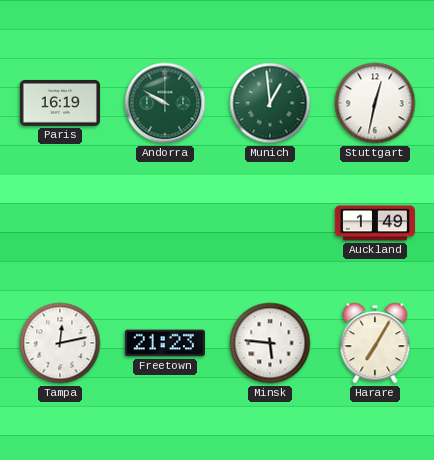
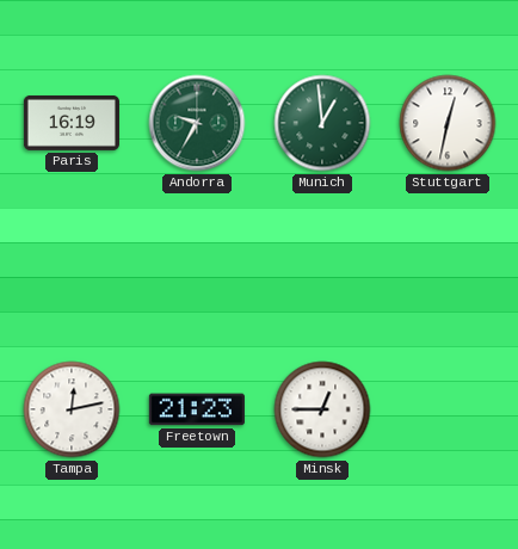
Andorra: 9:50 -> 9:35
Auckland: 1:49 -> none
Minsk: 5:46 -> 12:45
Harare: 7:05 -> none
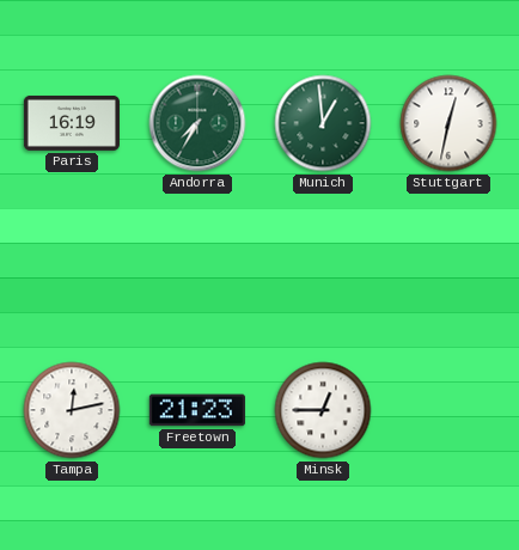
Andorra: 9:35 -> 7:35
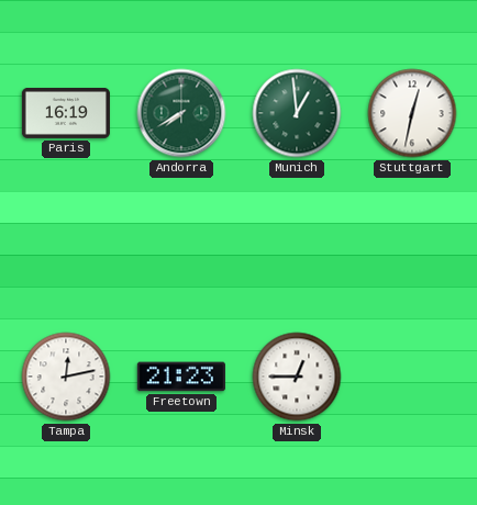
Andorra: 7:35 -> 7:40
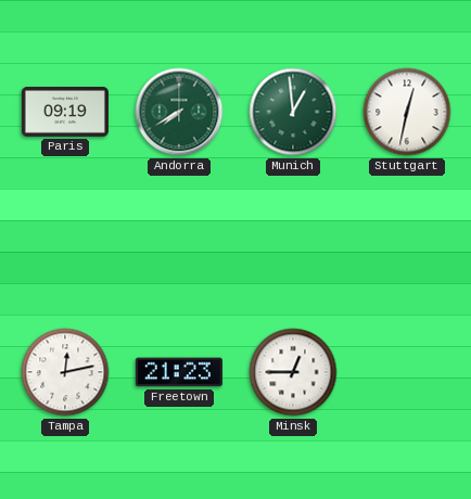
Paris: 16:19 -> 09:19
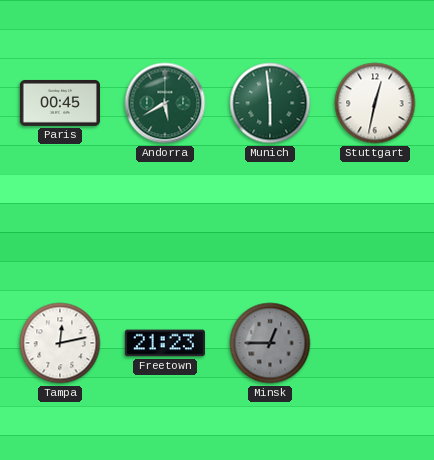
Paris: 09:19 -> 00:45
Andorra: 7:40 -> 5:40
Munich: 12:59 -> 5:59
Minsk dial: white -> grey
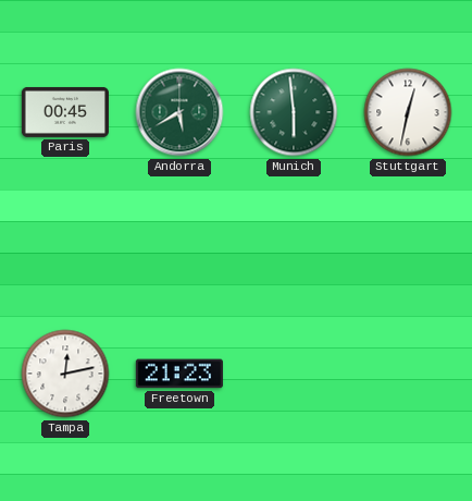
Minsk: 12:45 -> none
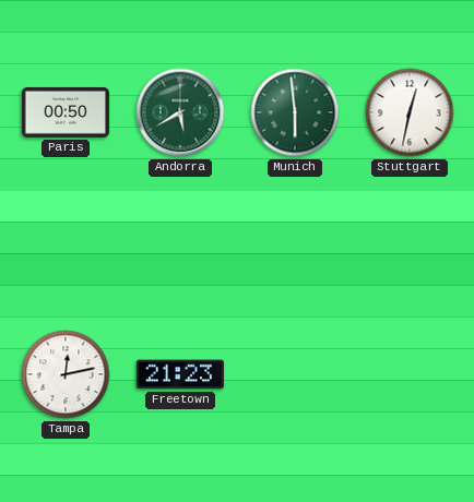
Paris: 00:45 -> 00:50
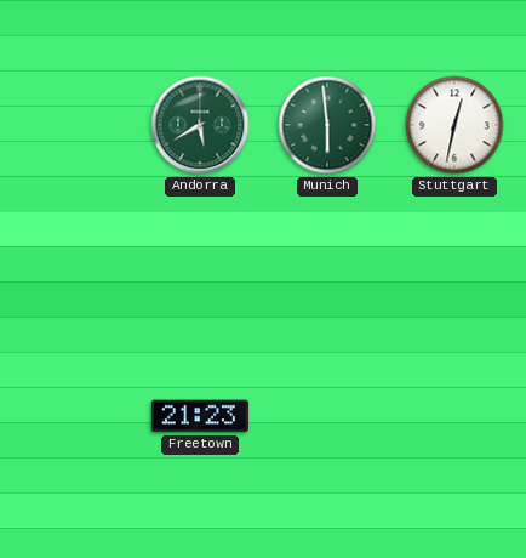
Paris: 00:50 -> none
Tampa: 12:13 -> none
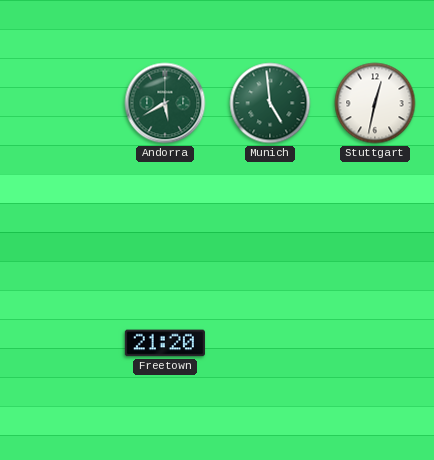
Munich: 5:59 -> 4:59
Freetown: 21:23 -> 21:20
